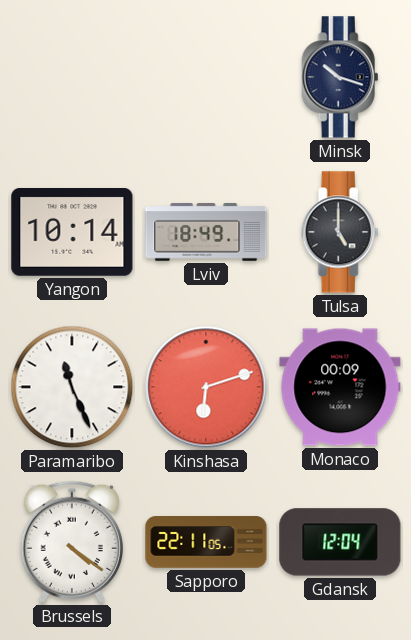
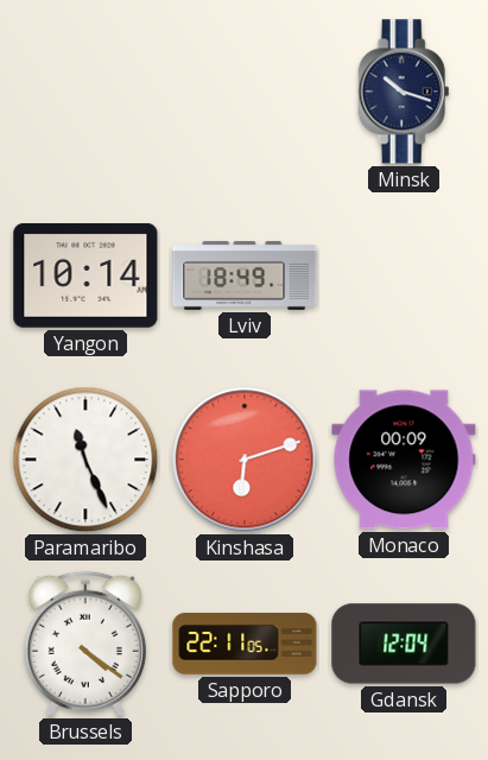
Tulsa: 5:00 -> none
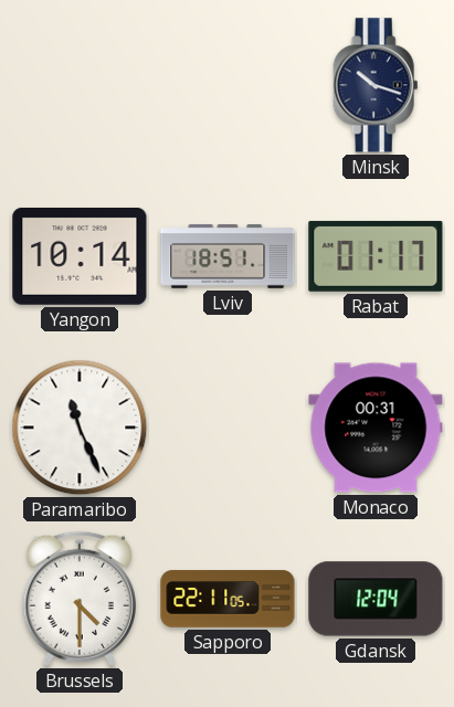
Lviv: 18:49 -> 18:51
Rabat: none -> 01:17
Kinshasa: 6:12 -> none
Monaco: 00:09 -> 00:31
Brussels: 4:21 -> 4:30
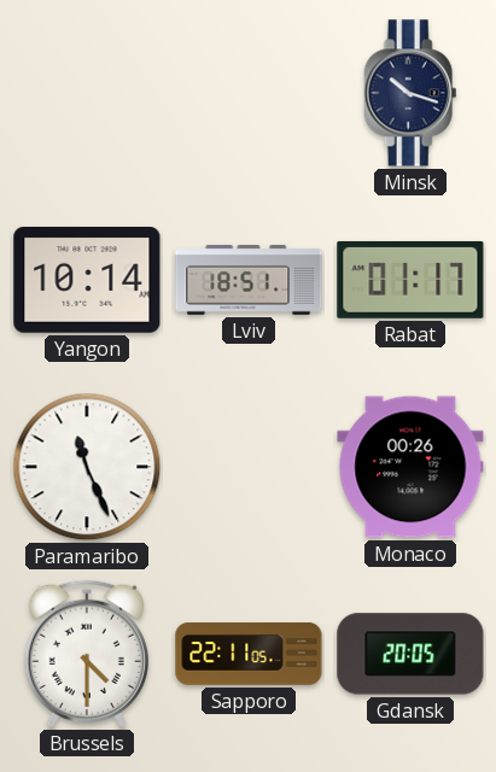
Monaco: 00:31 -> 00:26
Gdansk: 12:04 -> 20:05
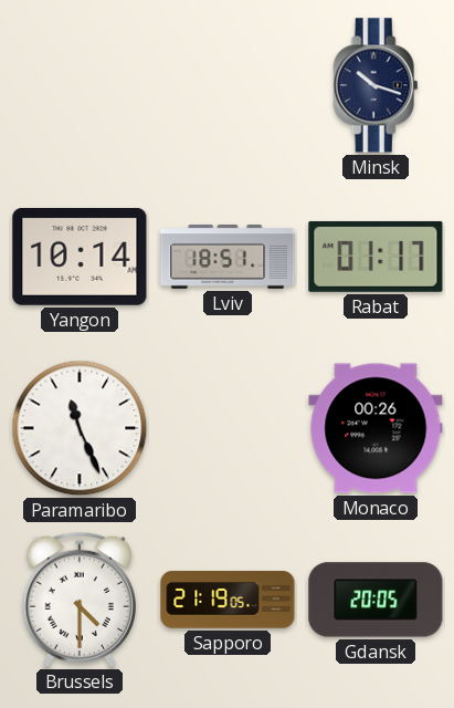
Sapporo: 22:11 -> 21:19
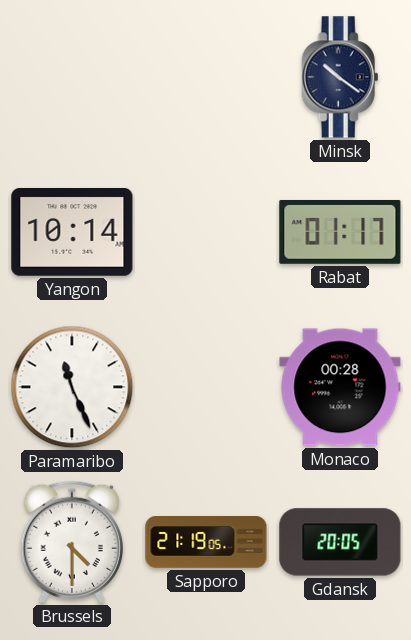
Minsk: 10:18 -> 10:21
Lviv: 18:51 -> none
Monaco: 00:26 -> 00:28
